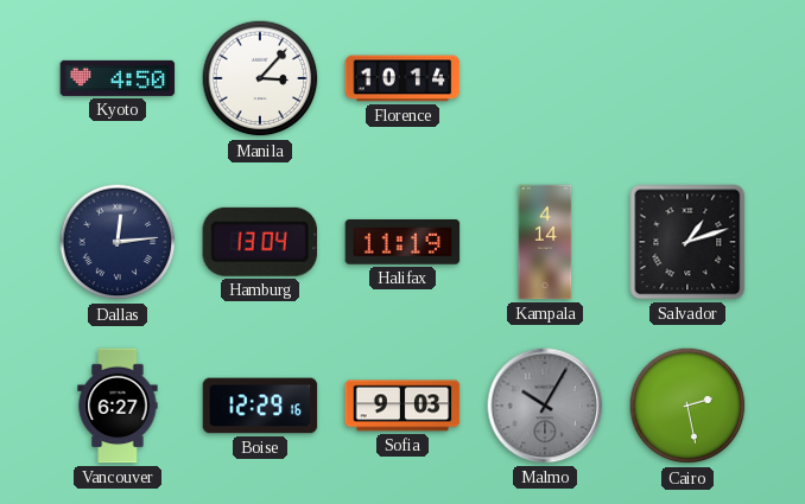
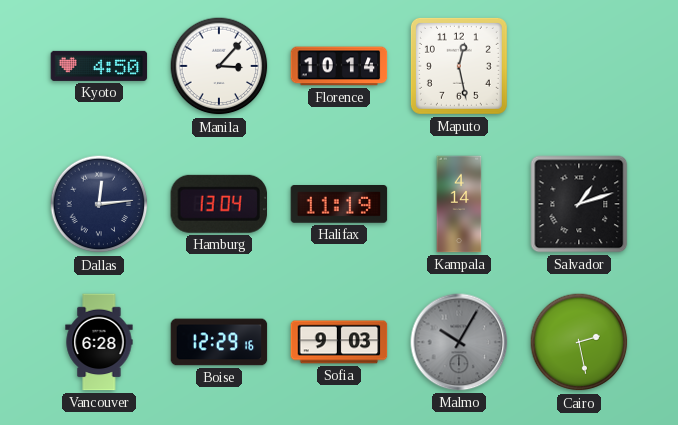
Maputo: none -> 12:28
Vancouver: 6:27 -> 6:28
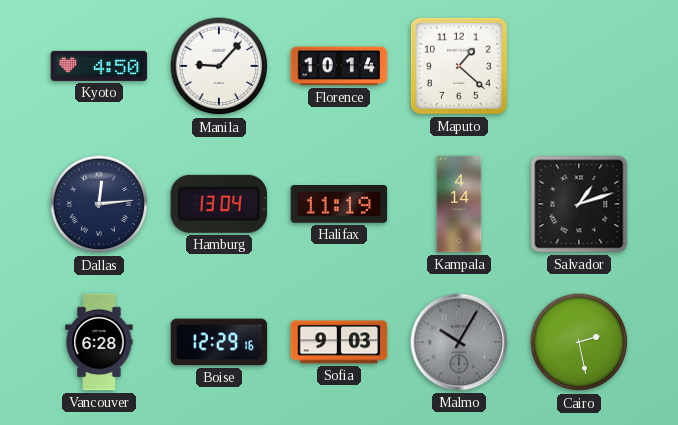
Manila: 3:07 -> 9:07
Maputo: 12:28 -> 1:22
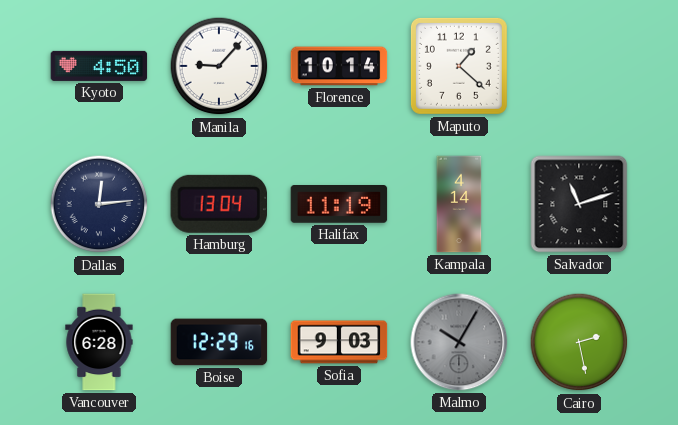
Salvador: 1:12 -> 11:12
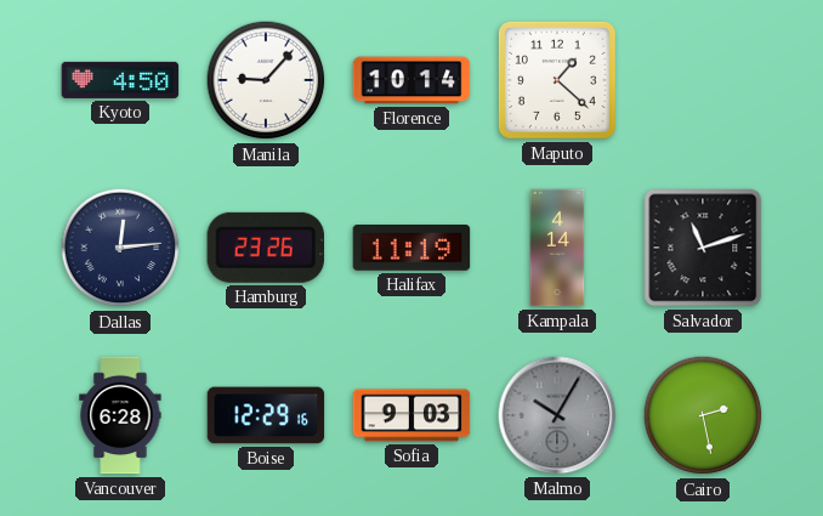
Hamburg: 13:04 -> 23:26
